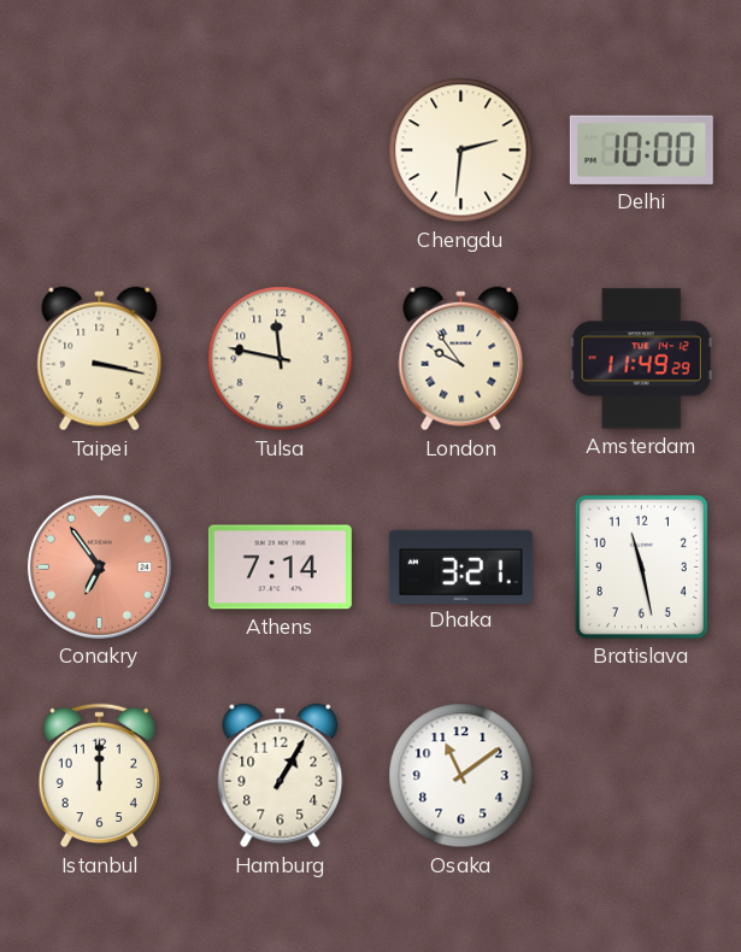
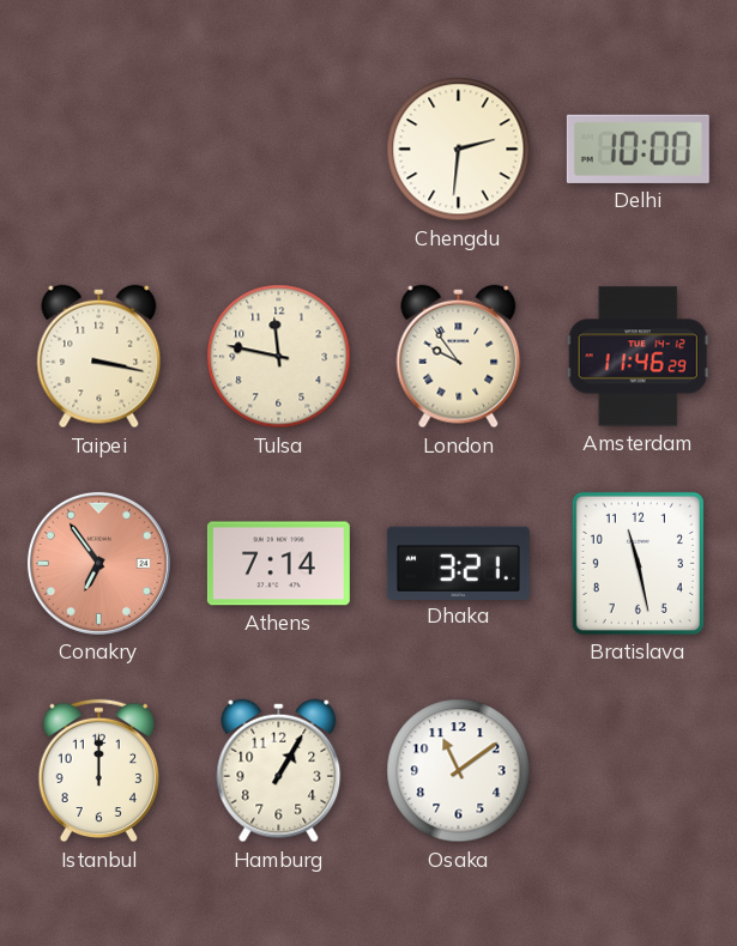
Amsterdam: 11:49 -> 11:46
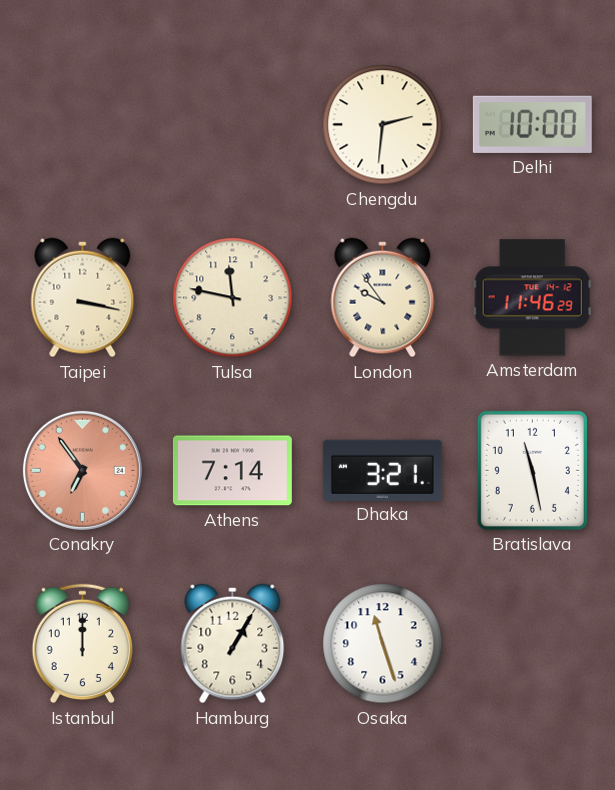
Osaka: 11:09 -> 11:27
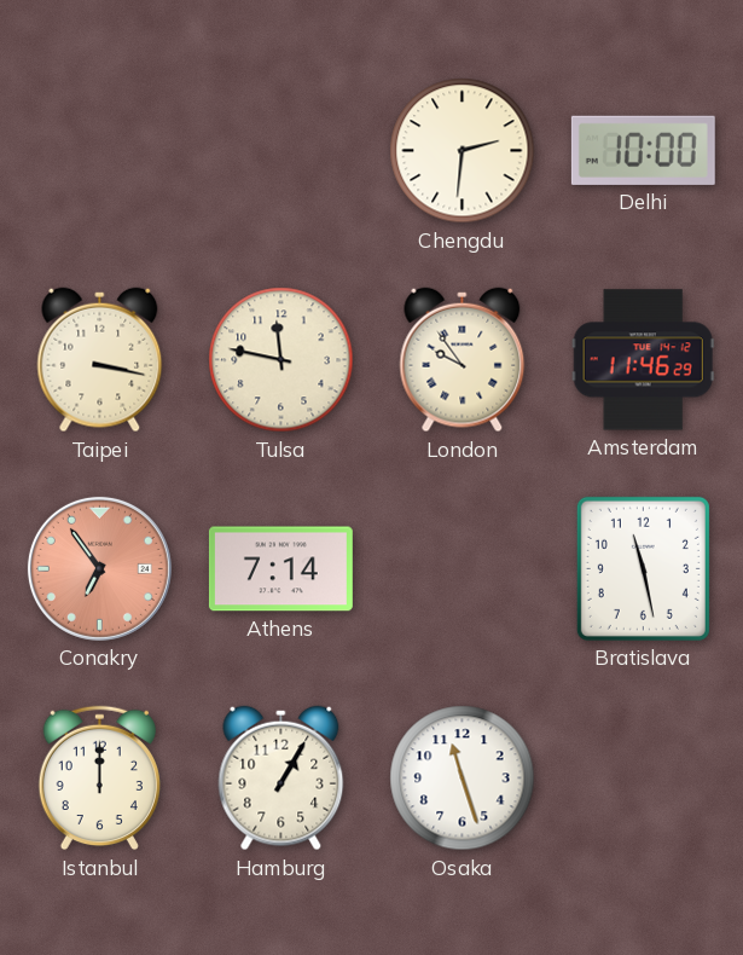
Dhaka: 3:21 -> none
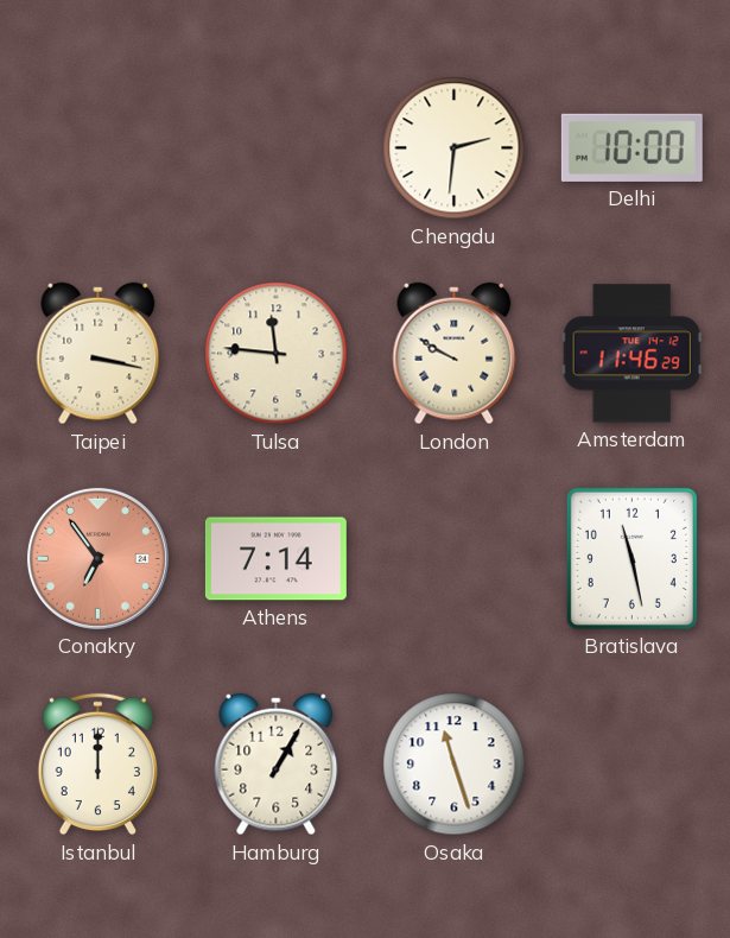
Tulsa: 11:47 -> 11:46
London: 9:54 -> 9:50
